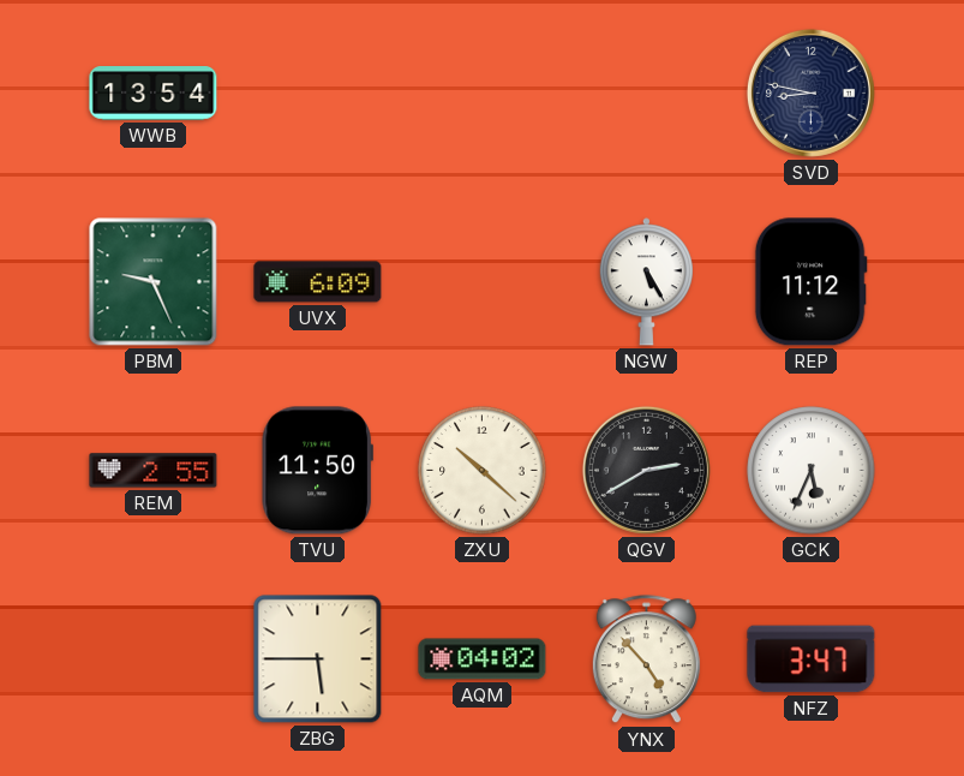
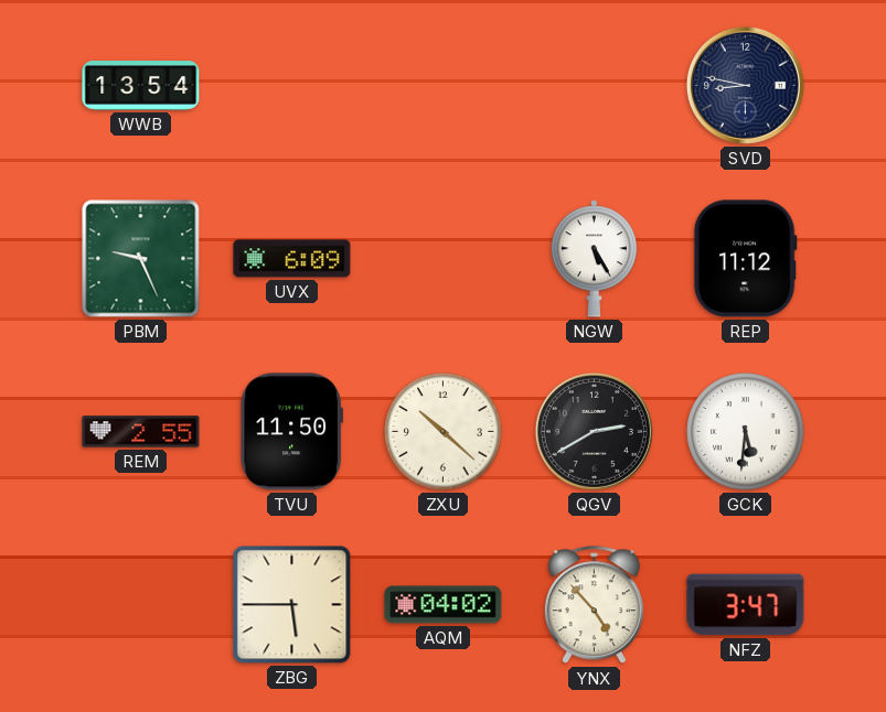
GCK: 5:34 -> 5:31
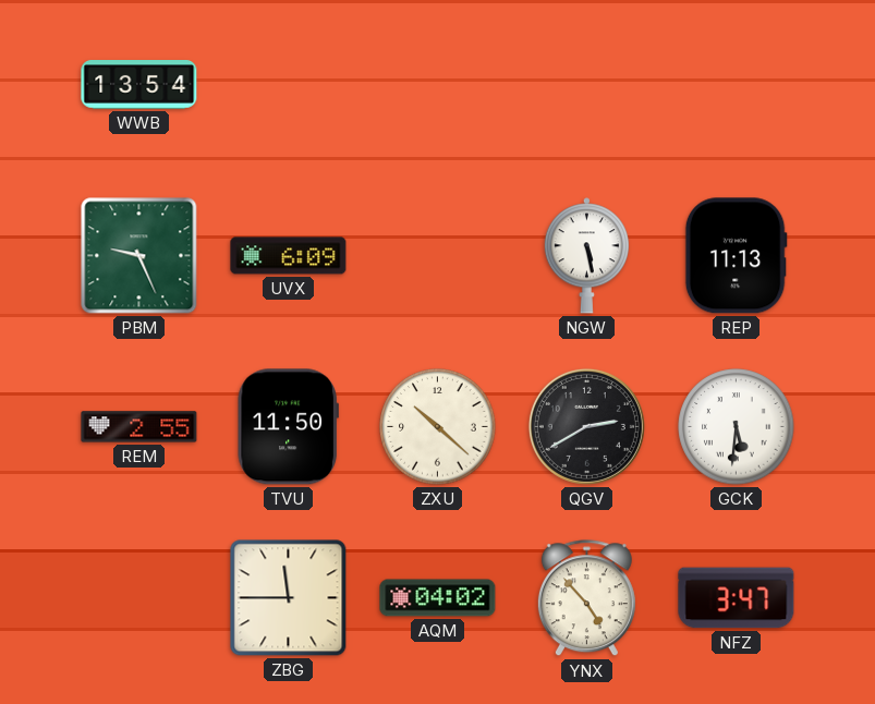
SVD: 8:47 -> none
NGW: 5:25 -> 5:28
REP: 11:12 -> 11:13
ZBG: 5:45 -> 11:45
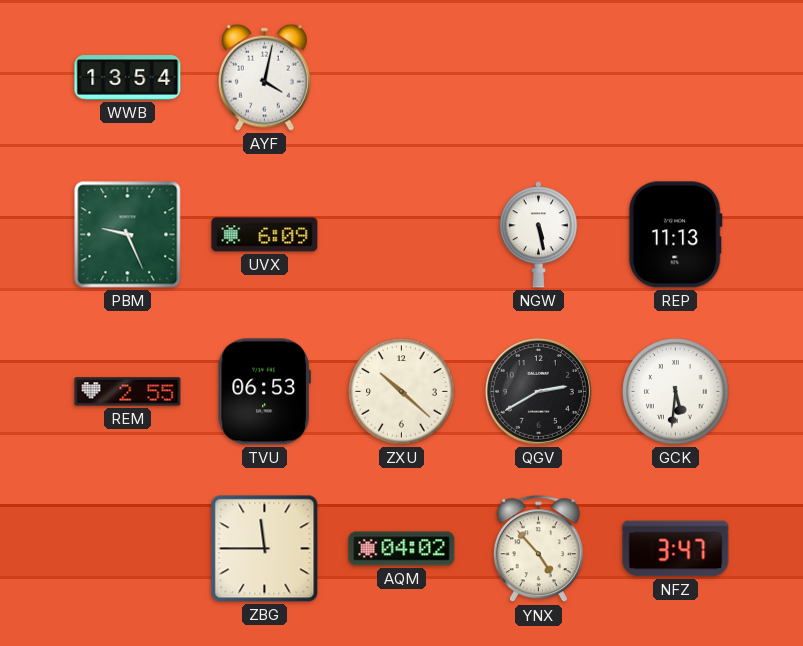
AYF: none -> 4:02
TVU: 11:50 -> 06:53
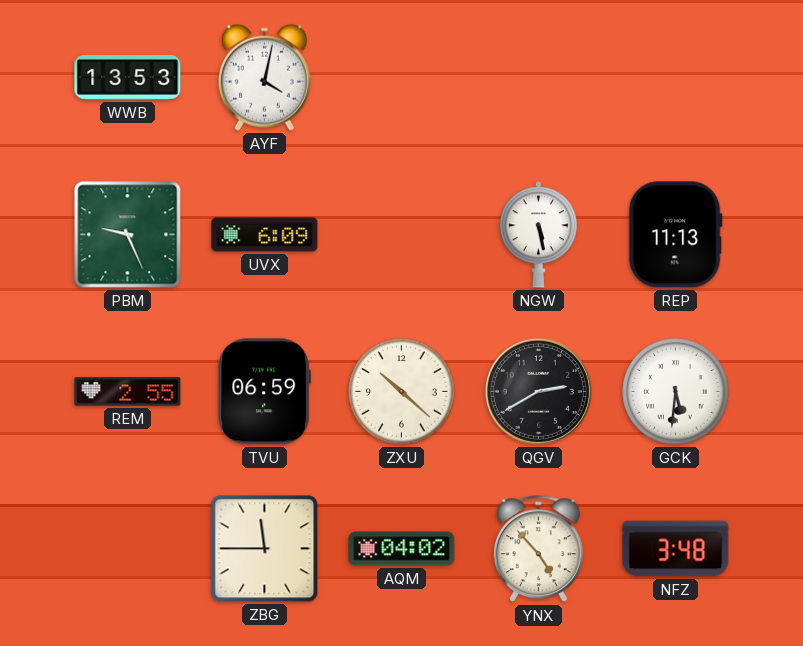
WWB: 13:54 -> 13:53
TVU: 06:53 -> 06:59
NFZ: 3:47 -> 3:48
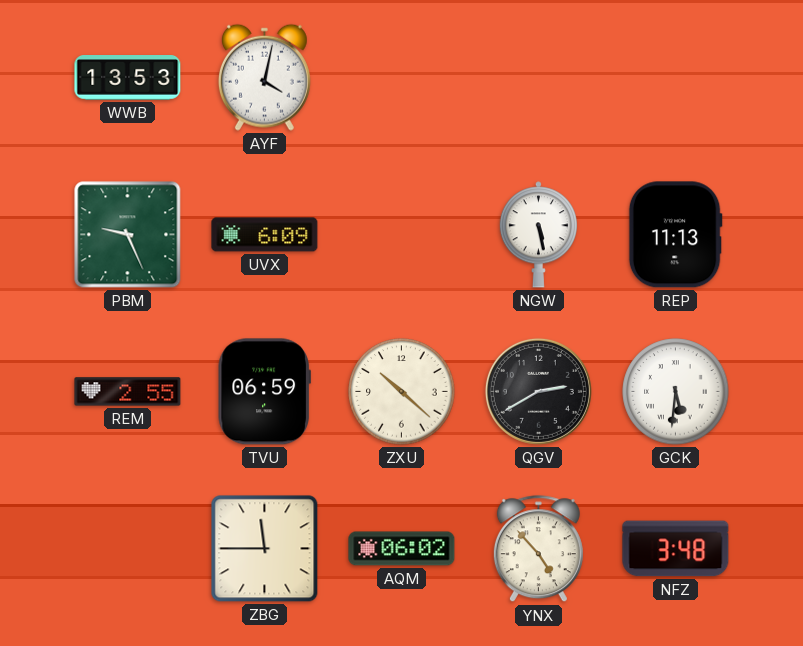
AQM: 04:02 -> 06:02
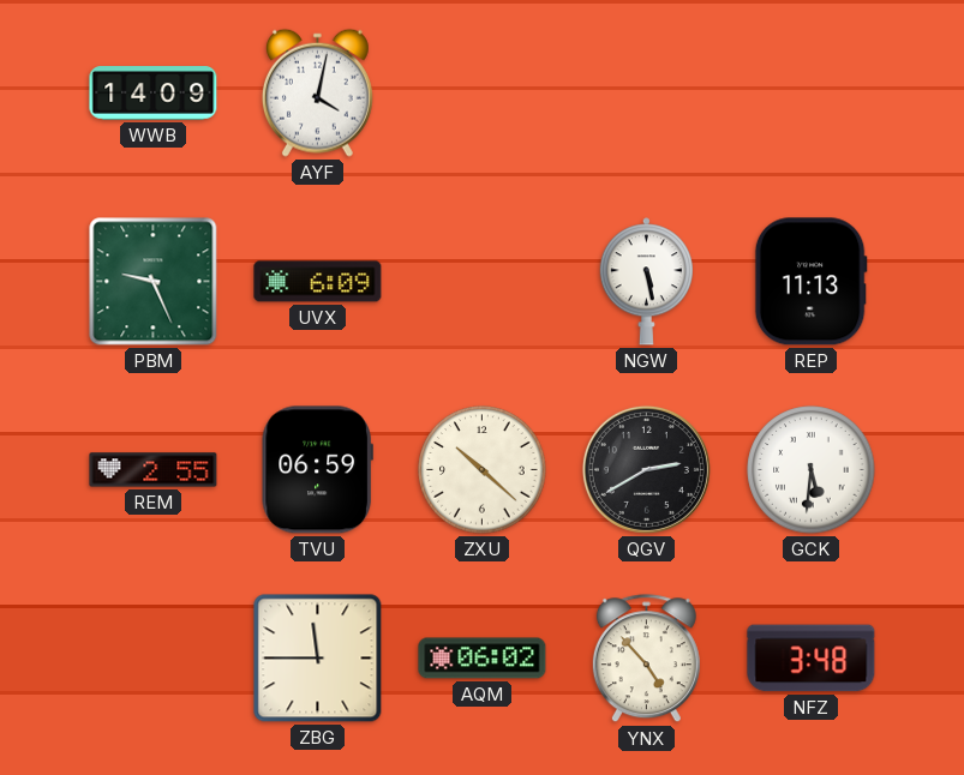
WWB: 13:53 -> 14:09
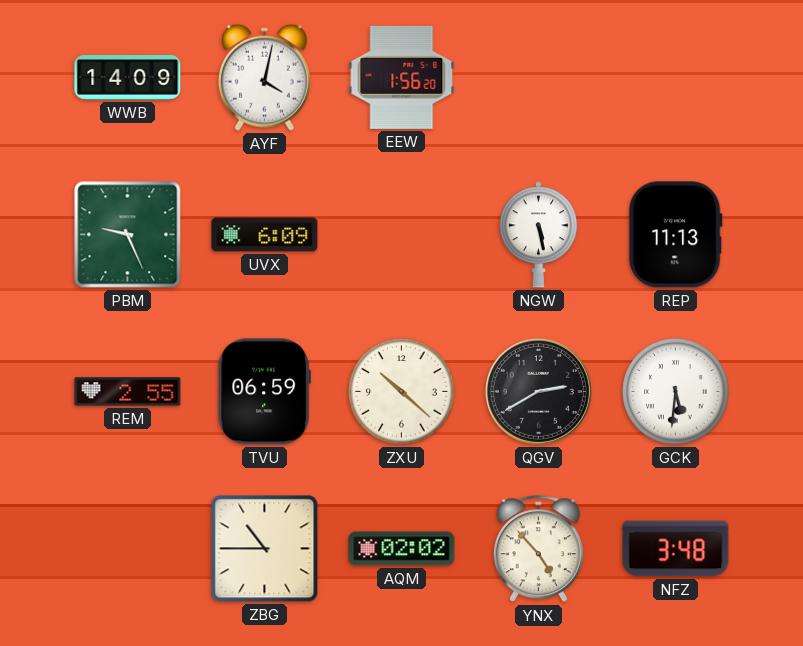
EEW: none -> 1:56
ZBG: 11:45 -> 10:45
AQM: 06:02 -> 02:02
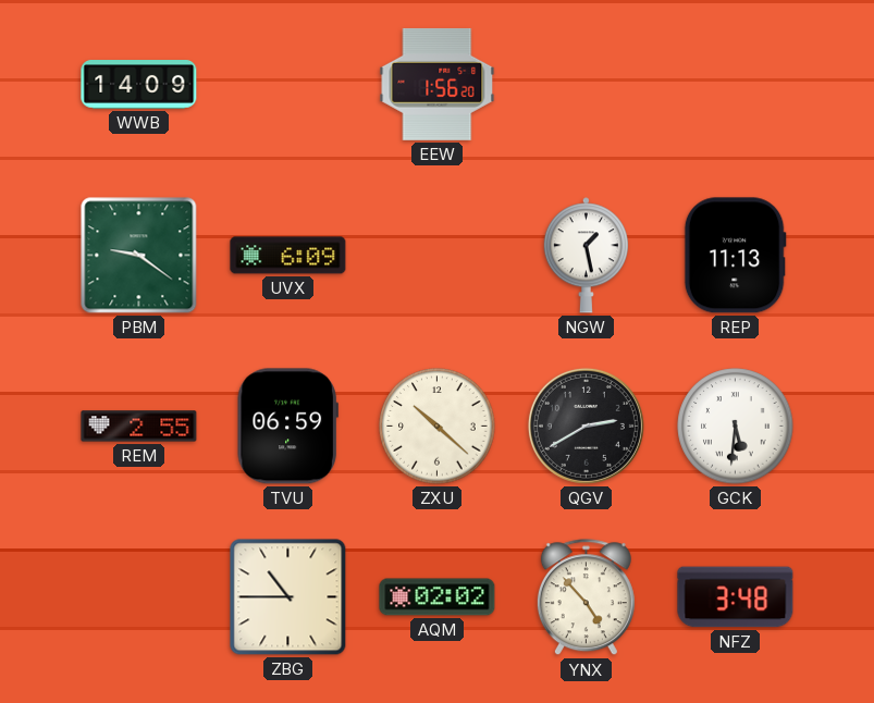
AYF: 4:02 -> none
PBM: 9:26 -> 9:21
NGW: 5:28 -> 1:28
